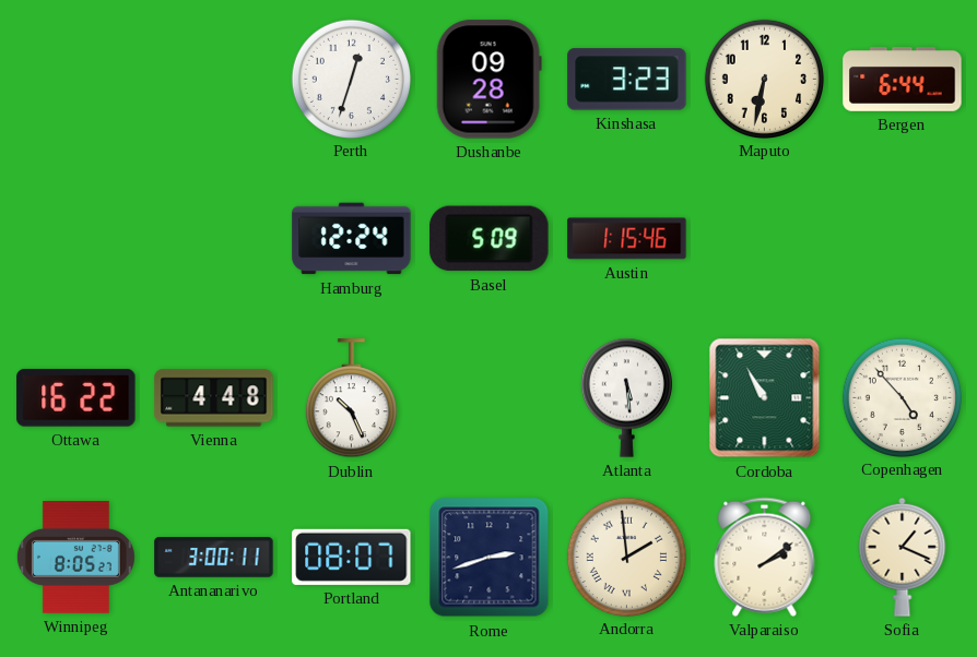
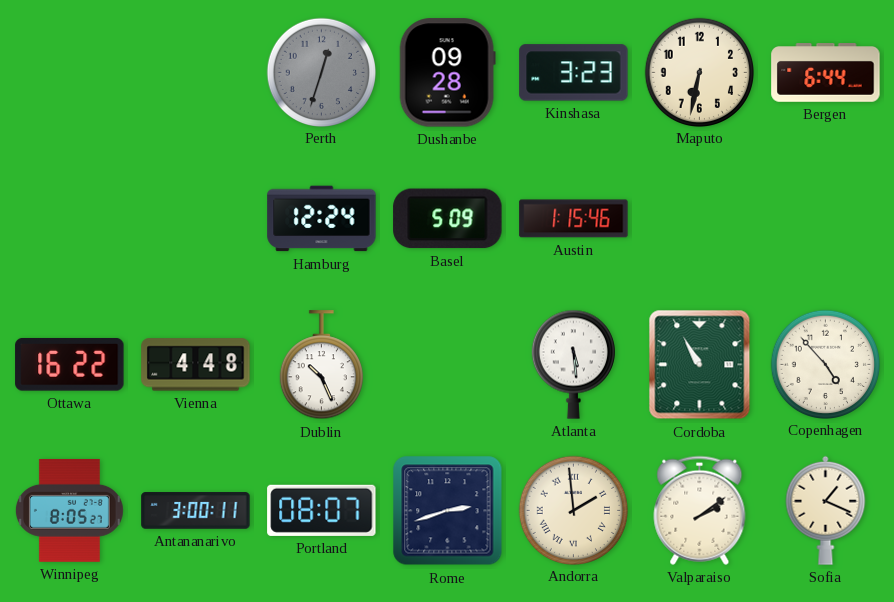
Perth dial: white -> grey
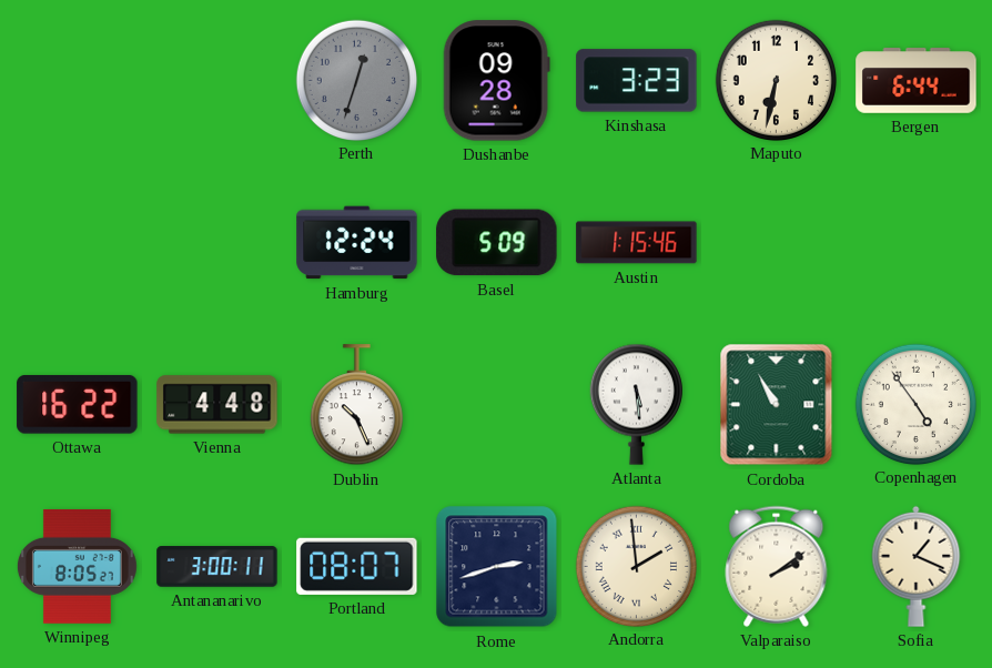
Copenhagen: 4:53 -> 4:54
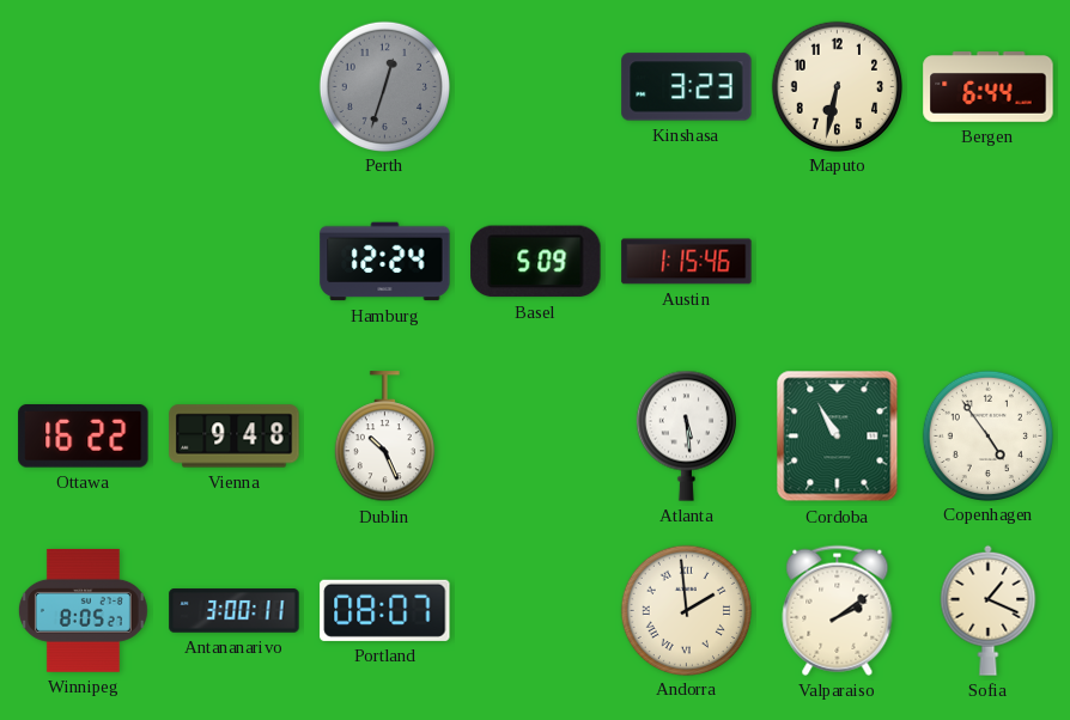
Dushanbe: 09:28 -> none
Vienna: 4:48 -> 9:48
Rome: 2:42 -> none
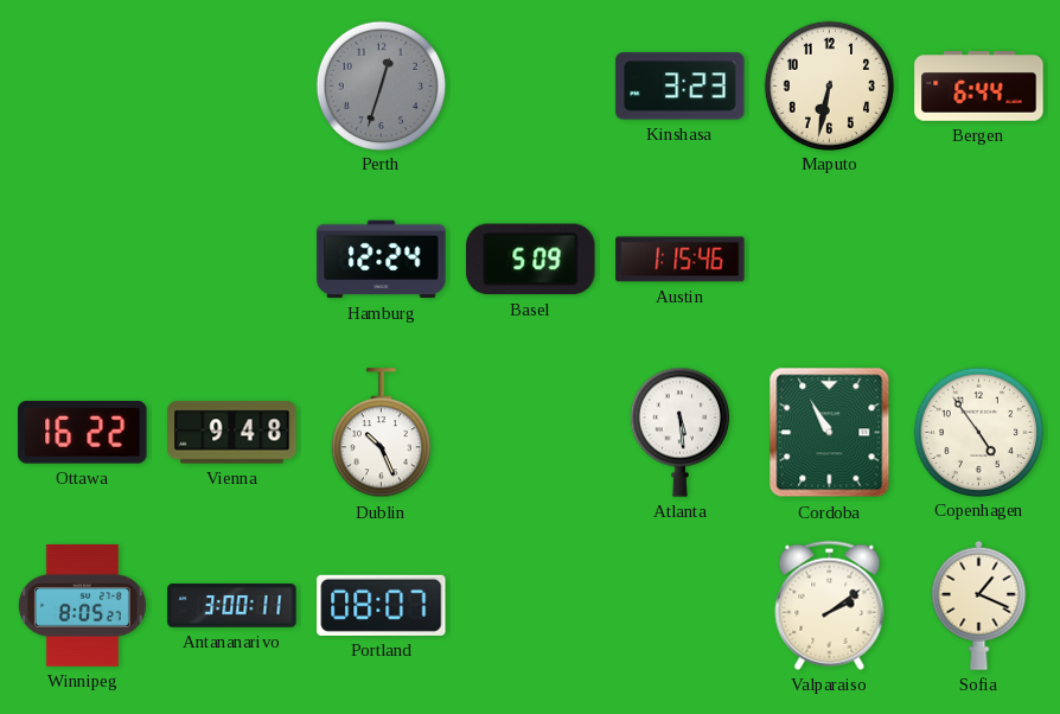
Andorra: 1:59 -> none
